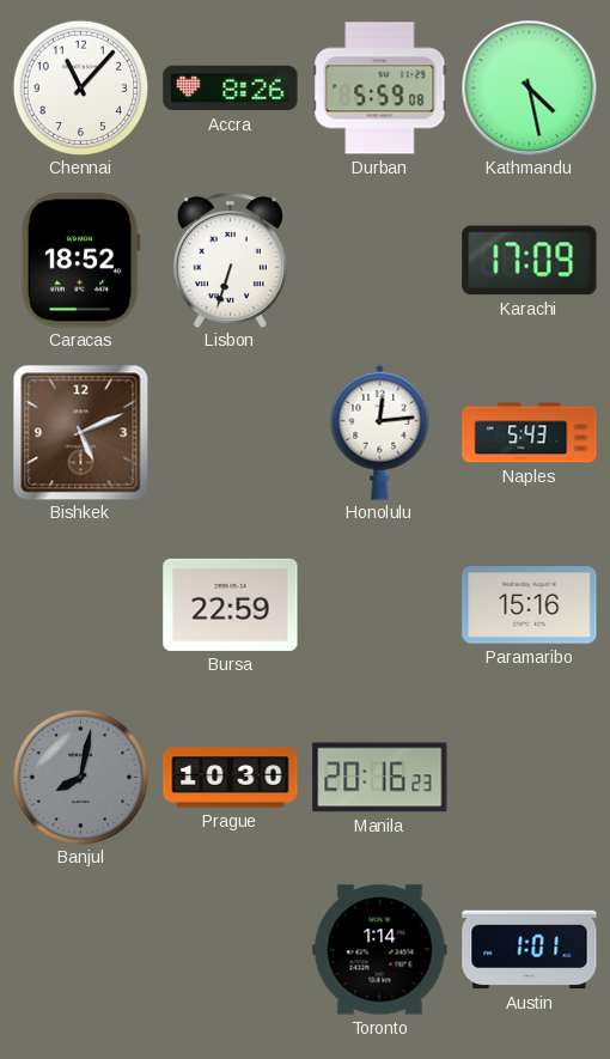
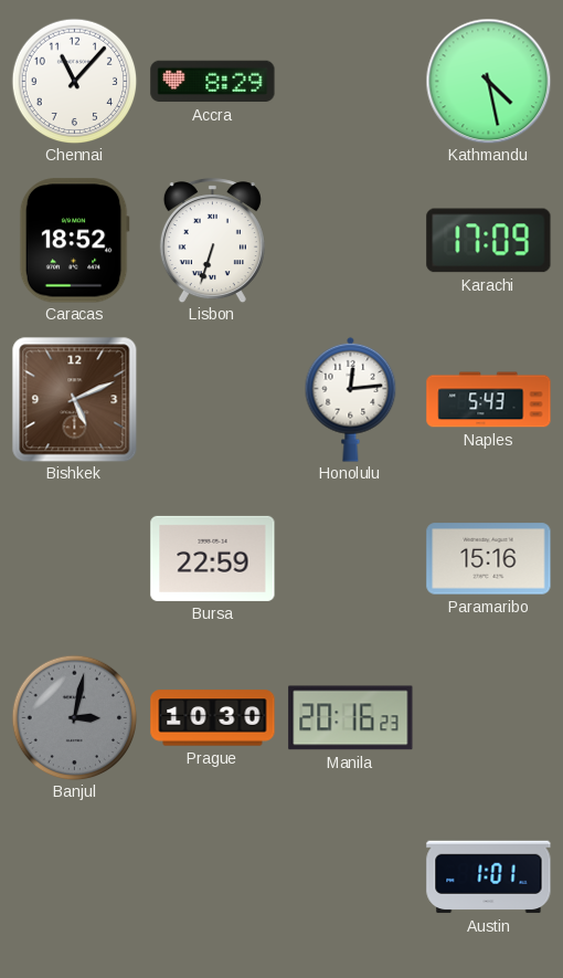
Accra: 8:26 -> 8:29
Durban: 5:59 -> none
Banjul: 8:02 -> 3:02
Toronto: 1:14 -> none
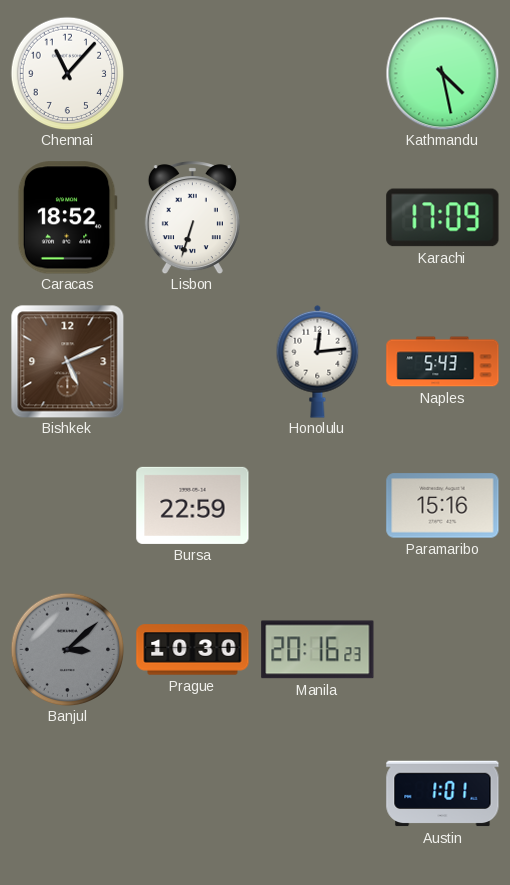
Accra: 8:29 -> none
Banjul: 3:02 -> 3:08
